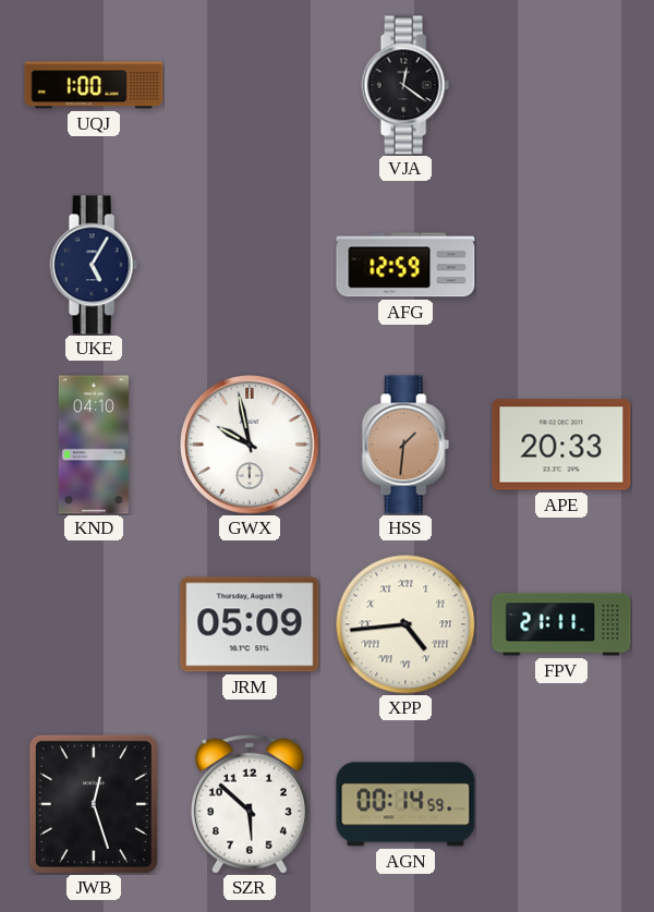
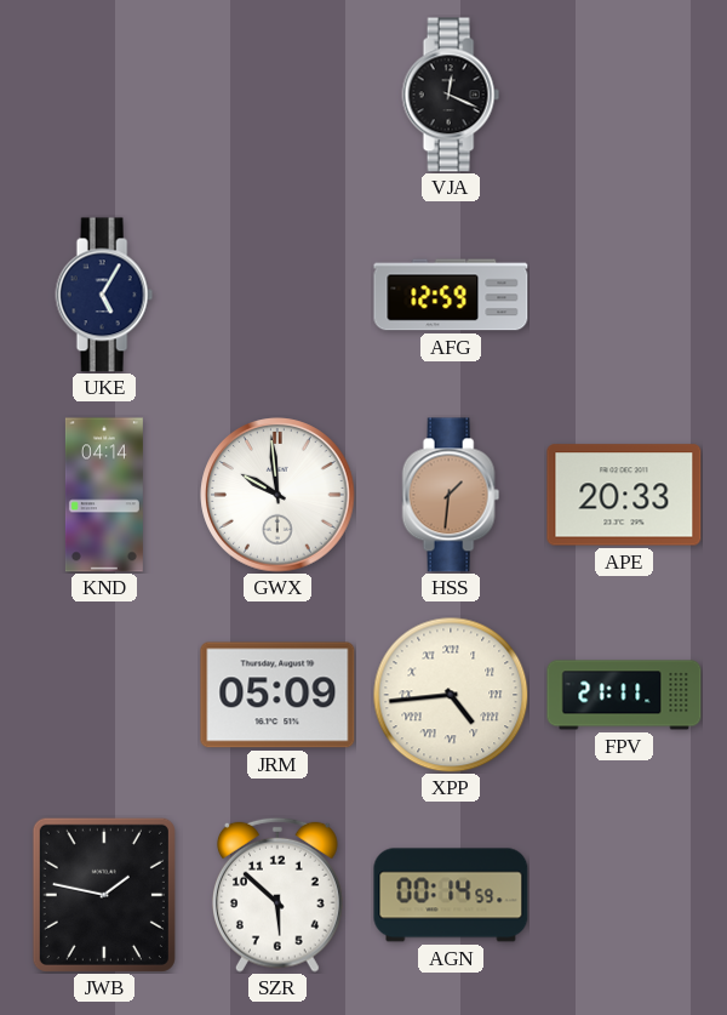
UQJ: 1:00 -> none
VJA: 12:21 -> 12:19
KND: 04:10 -> 04:14
GWX: 9:58 -> 9:59
JWB: 12:27 -> 1:47
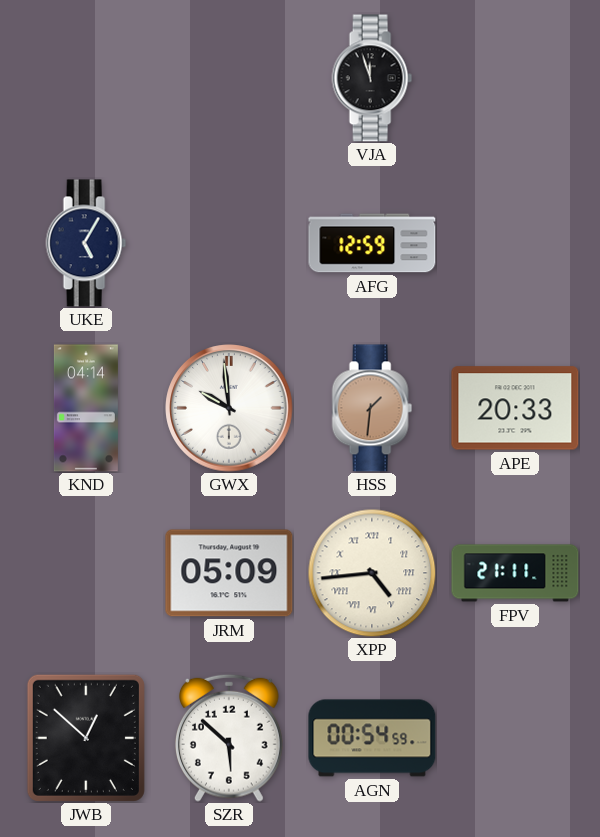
VJA: 12:19 -> 11:57
JWB: 1:47 -> 12:52
AGN: 00:14 -> 00:54
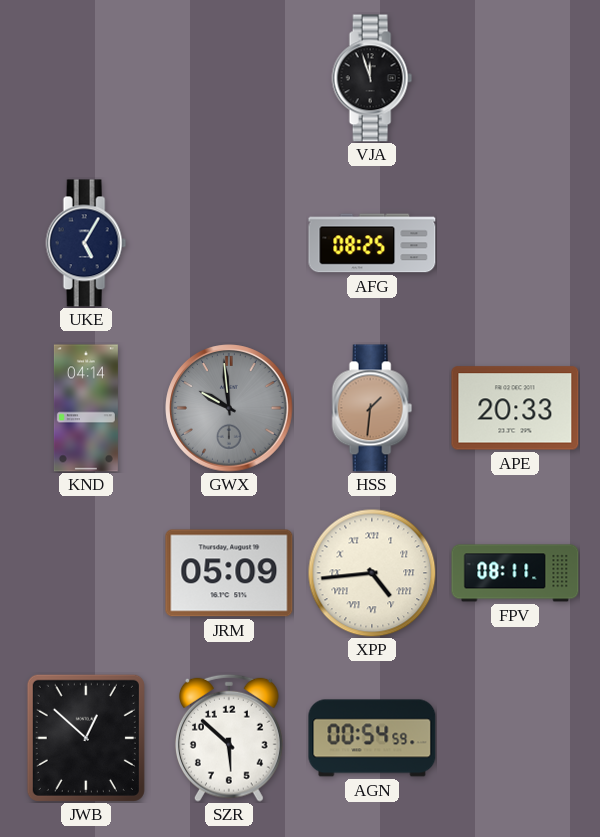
AFG: 12:59 -> 08:25
GWX dial: white -> grey
FPV: 21:11 -> 08:11
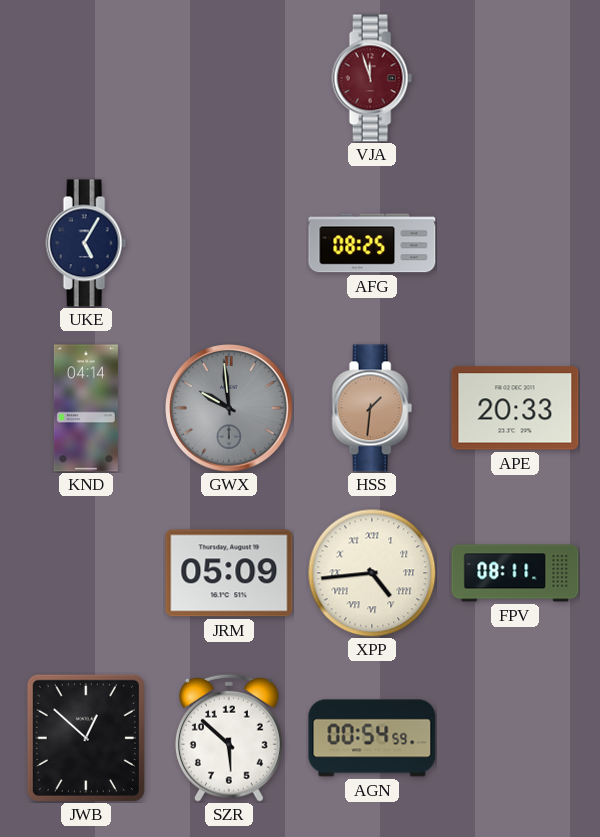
VJA dial: black -> burgundy
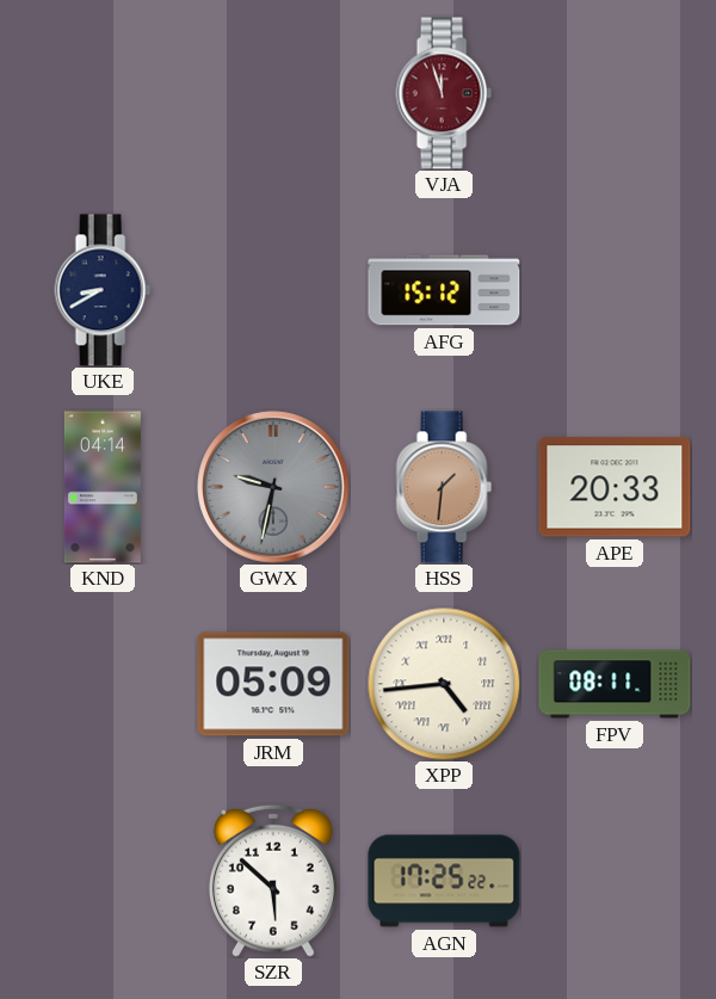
UKE: 5:05 -> 8:40
AFG: 08:25 -> 15:12
GWX: 9:59 -> 9:32
JWB: 12:52 -> none
AGN: 00:54 -> 17:25
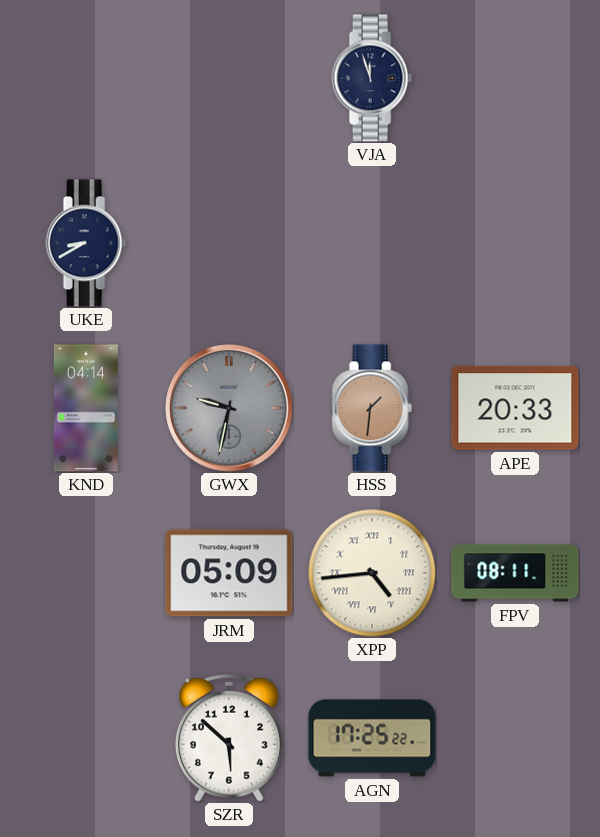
VJA dial: burgundy -> navy
AFG: 15:12 -> none
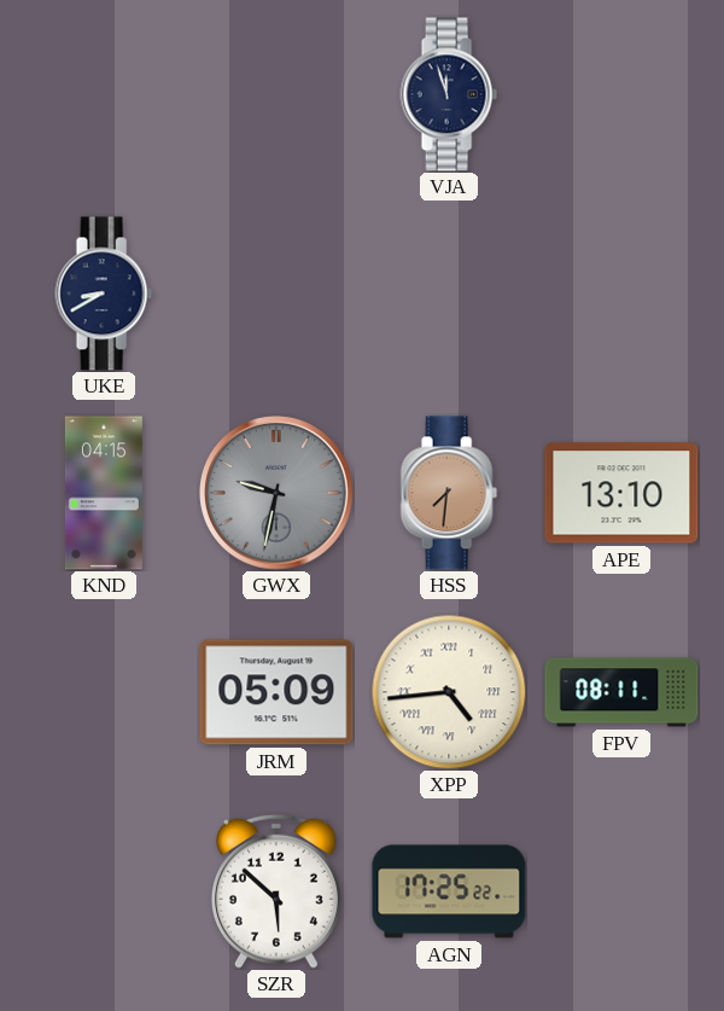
KND: 04:14 -> 04:15
HSS: 1:31 -> 7:31
APE: 20:33 -> 13:10
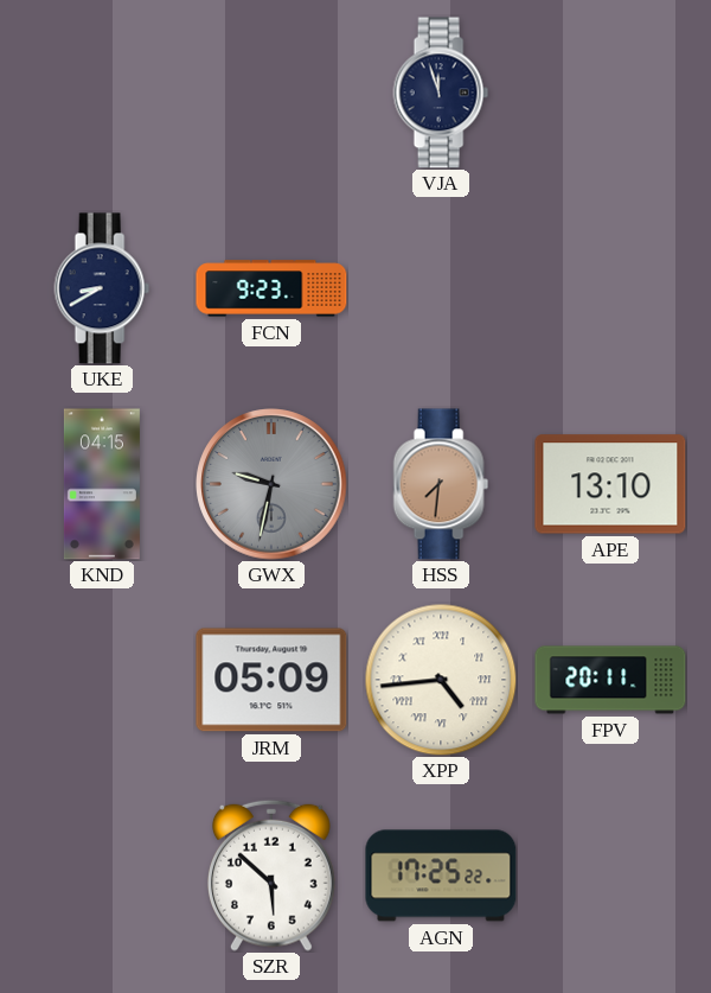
FCN: none -> 9:23
FPV: 08:11 -> 20:11
